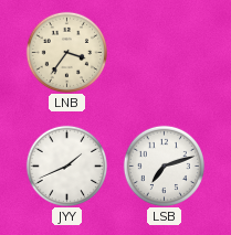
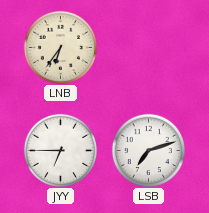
LNB: 3:36 -> 6:36
JYY: 1:41 -> 6:45
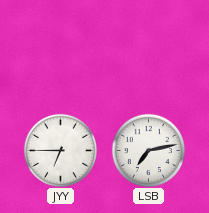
LNB: 6:36 -> none
LSB: 7:12 -> 7:13
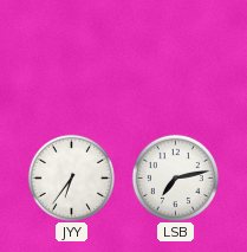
JYY: 6:45 -> 6:36
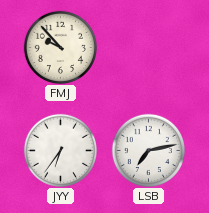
FMJ: none -> 9:53
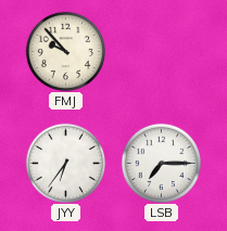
LSB: 7:13 -> 7:15
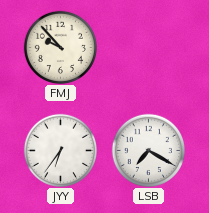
LSB: 7:15 -> 7:20
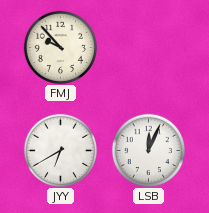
JYY: 6:36 -> 6:40
LSB: 7:20 -> 12:04
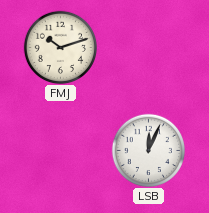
FMJ: 9:53 -> 10:12
JYY: 6:40 -> none
